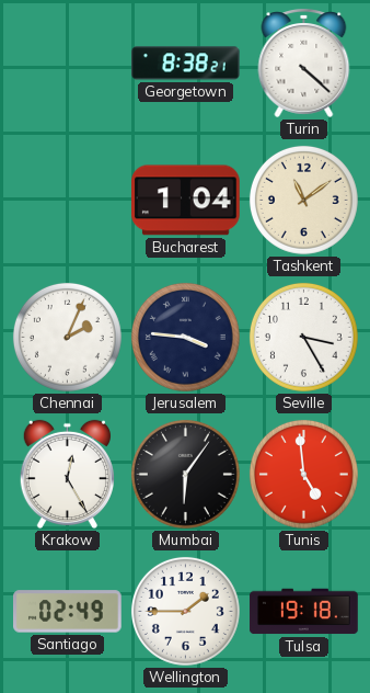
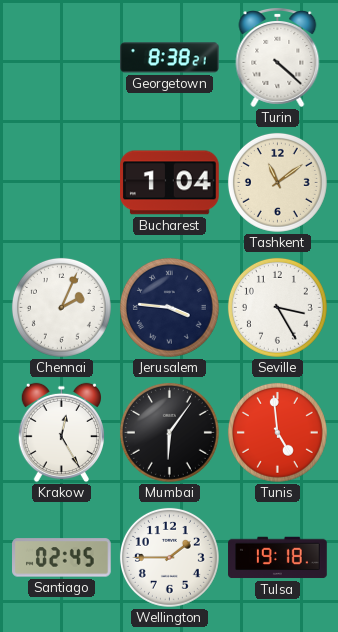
Santiago: 02:49 -> 02:45
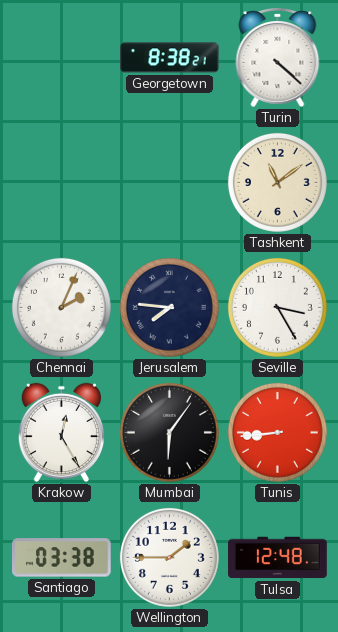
Bucharest: 1:04 -> none
Jerusalem: 3:46 -> 7:46
Tunis: 4:59 -> 8:44
Santiago: 02:45 -> 03:38
Tulsa: 19:18 -> 12:48
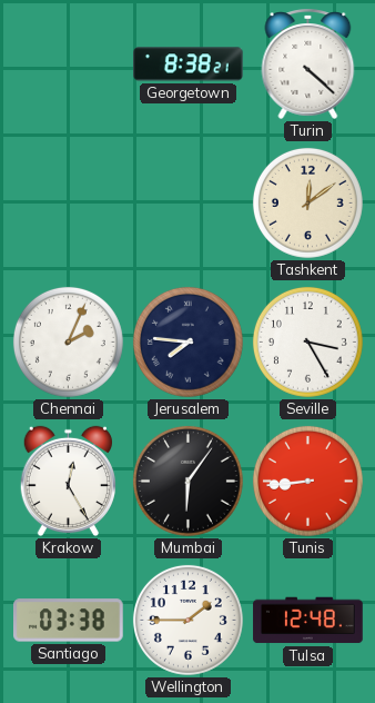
Tashkent: 11:09 -> 12:09
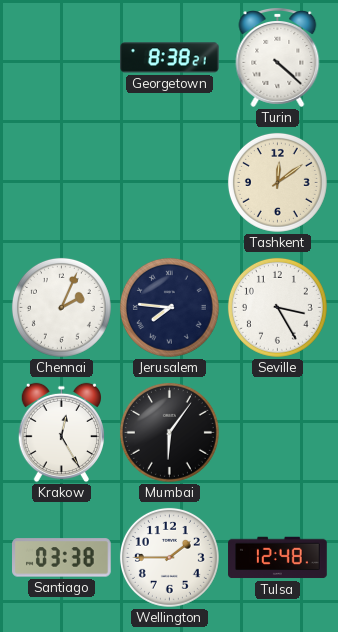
Tunis: 8:44 -> none
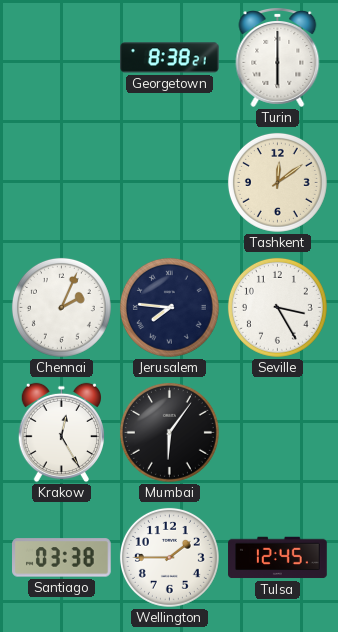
Turin: 4:22 -> 6:00
Tulsa: 12:48 -> 12:45
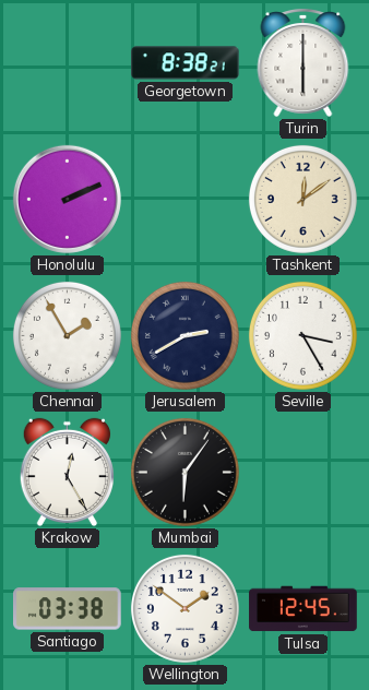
Honolulu: none -> 2:11
Chennai: 2:04 -> 1:55
Jerusalem: 7:46 -> 2:40
Wellington: 1:45 -> 1:51
